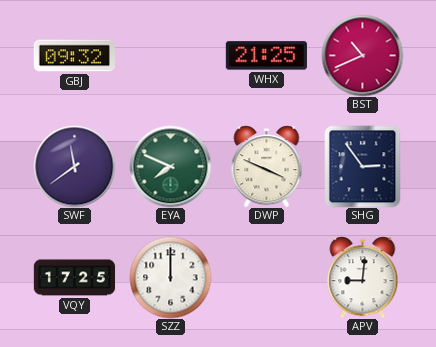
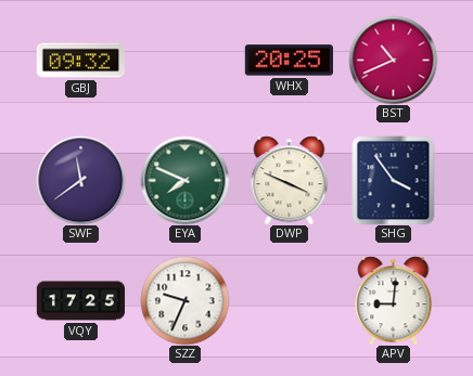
WHX: 21:25 -> 20:25
SHG: 2:54 -> 3:54
SZZ: 12:00 -> 9:34
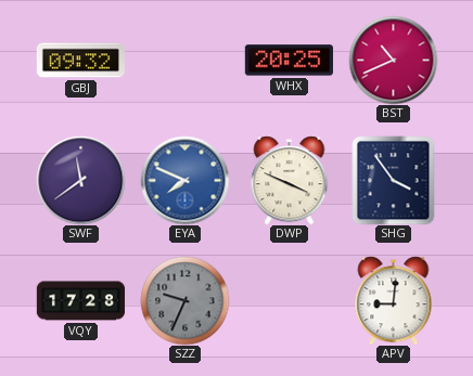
EYA dial: green -> blue
VQY: 17:25 -> 17:28
SZZ dial: white -> grey
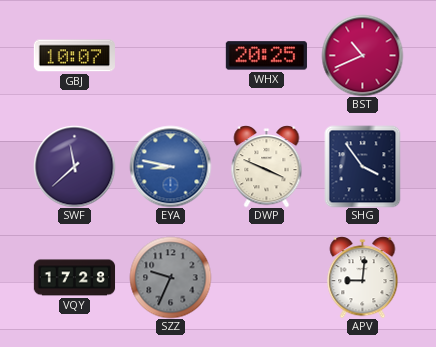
GBJ: 09:32 -> 10:07
SWF: 11:39 -> 11:38
EYA: 7:49 -> 8:47
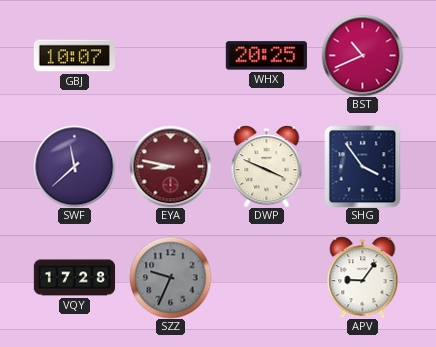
EYA dial: blue -> burgundy
APV: 9:01 -> 9:06
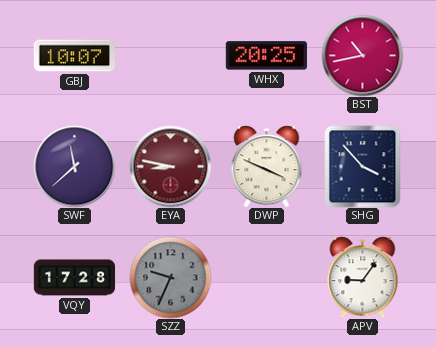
BST: 10:41 -> 10:43
SHG: 3:54 -> 3:53
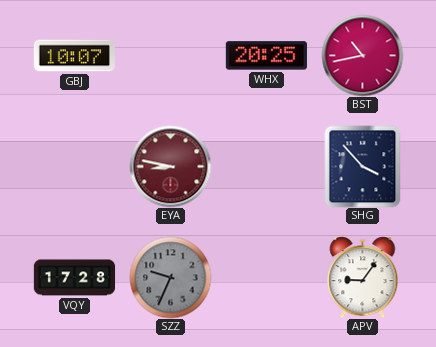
SWF: 11:38 -> none
DWP: 3:49 -> none
